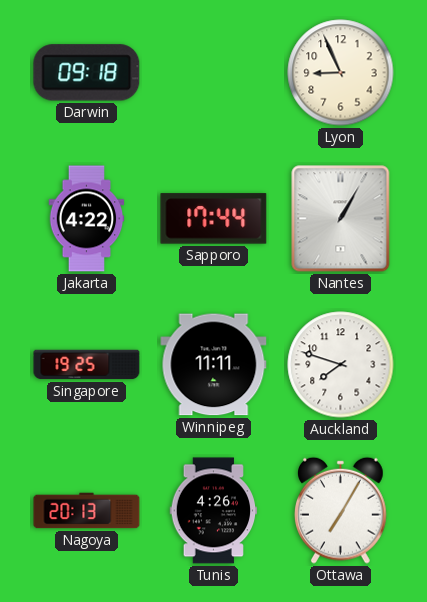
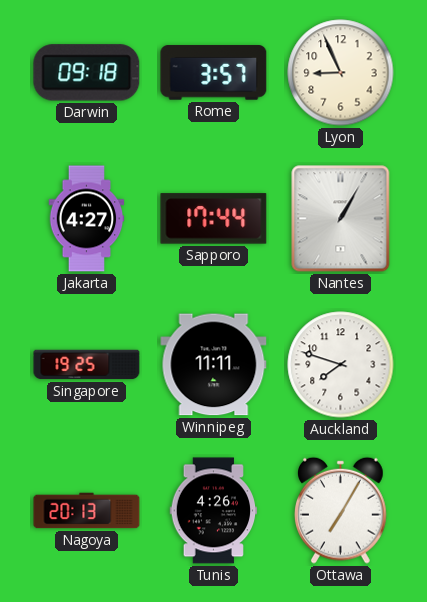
Rome: none -> 3:57
Jakarta: 4:22 -> 4:27
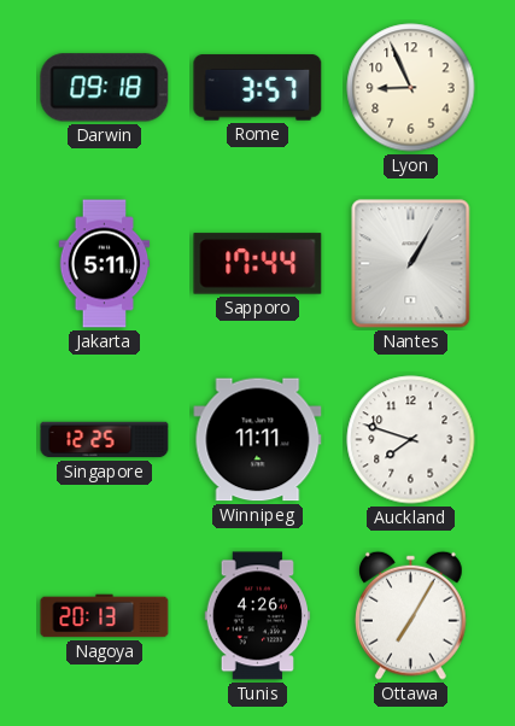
Jakarta: 4:27 -> 5:11
Singapore: 19:25 -> 12:25
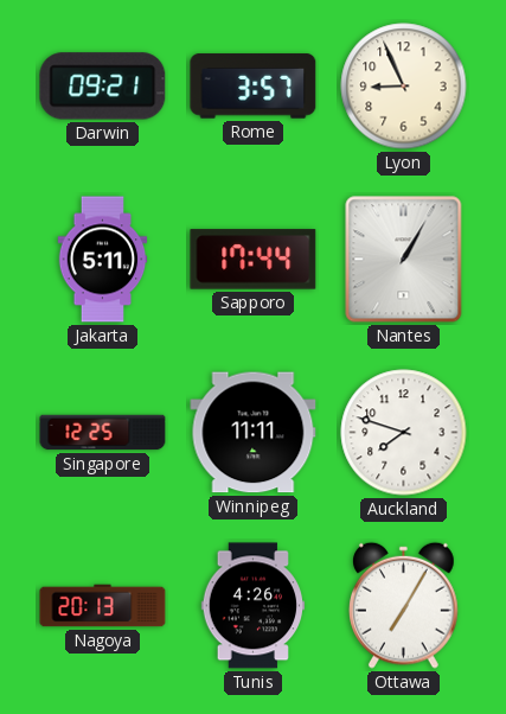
Darwin: 09:18 -> 09:21
